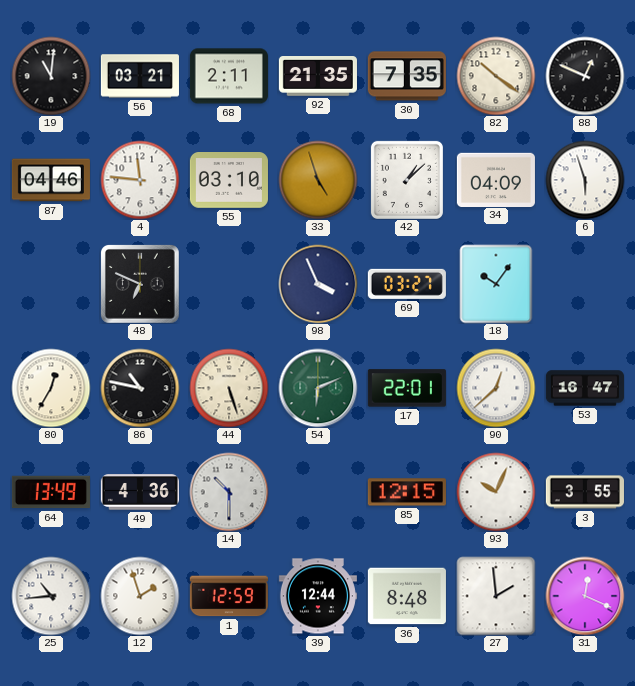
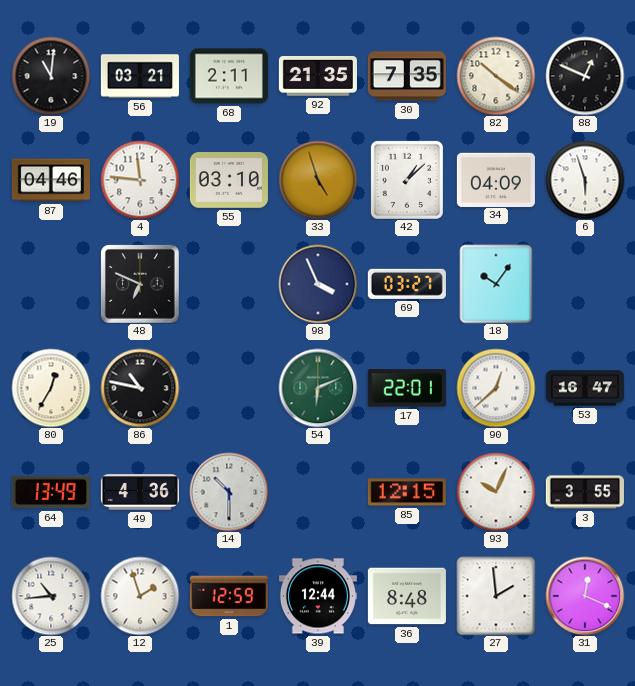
44: 5:27 -> none
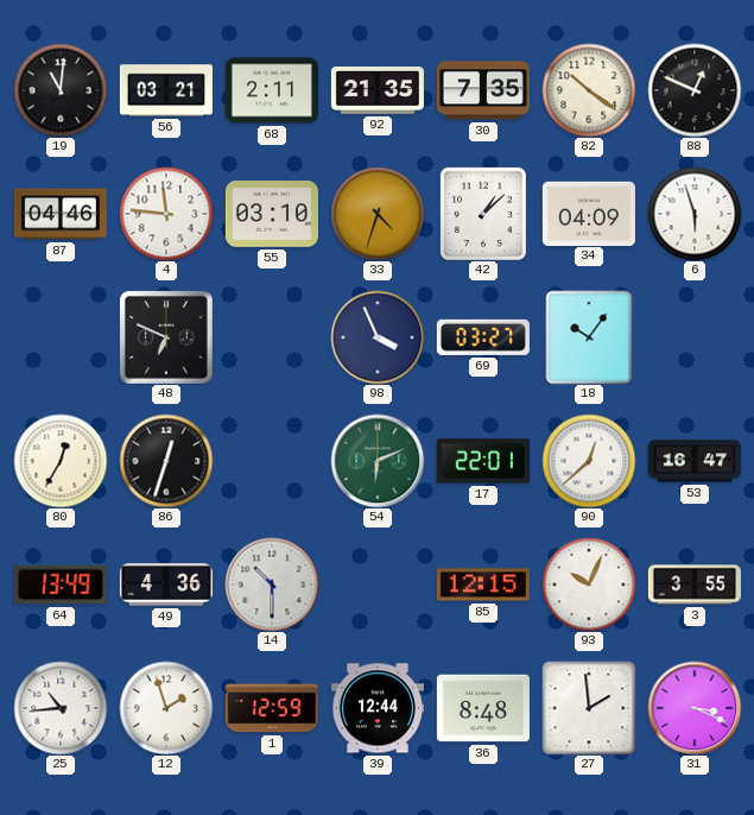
33: 4:57 -> 4:33
86: 10:47 -> 12:33
31: 12:19 -> 3:19
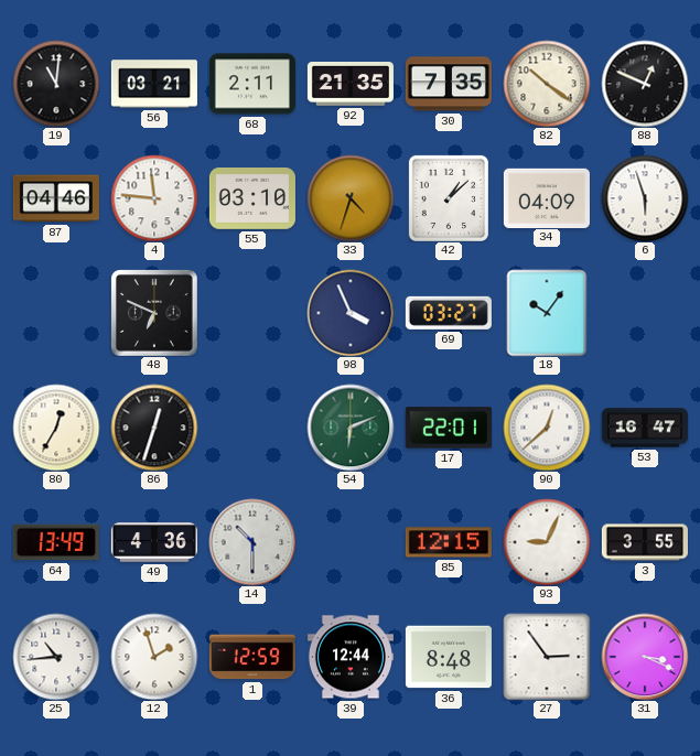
93: 10:04 -> 9:04
27: 1:59 -> 2:54
